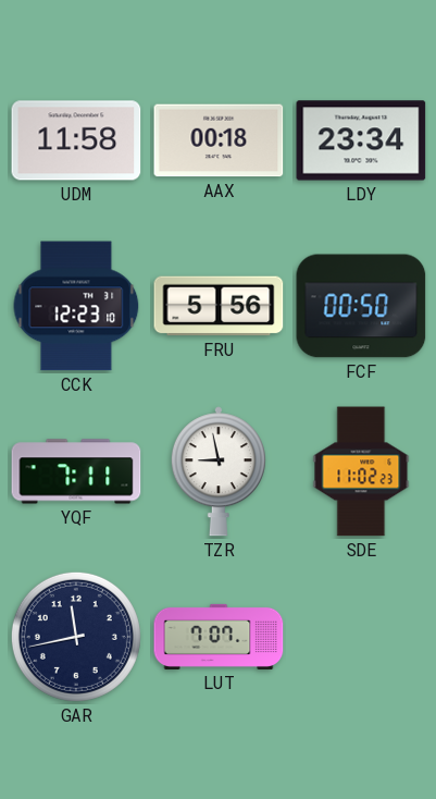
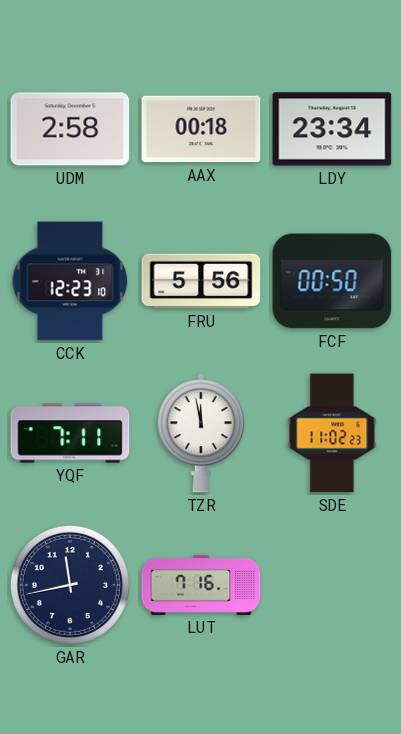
UDM: 11:58 -> 2:58
TZR: 8:58 -> 11:58
LUT: 7:07 -> 7:16
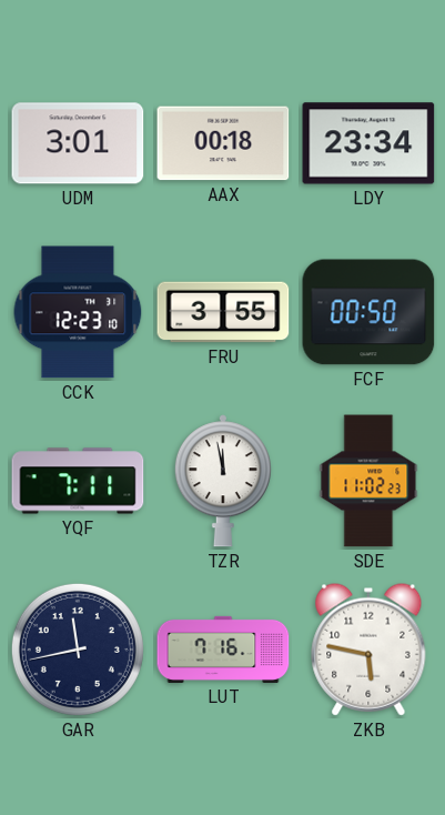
UDM: 2:58 -> 3:01
FRU: 5:56 -> 3:55
ZKB: none -> 5:47
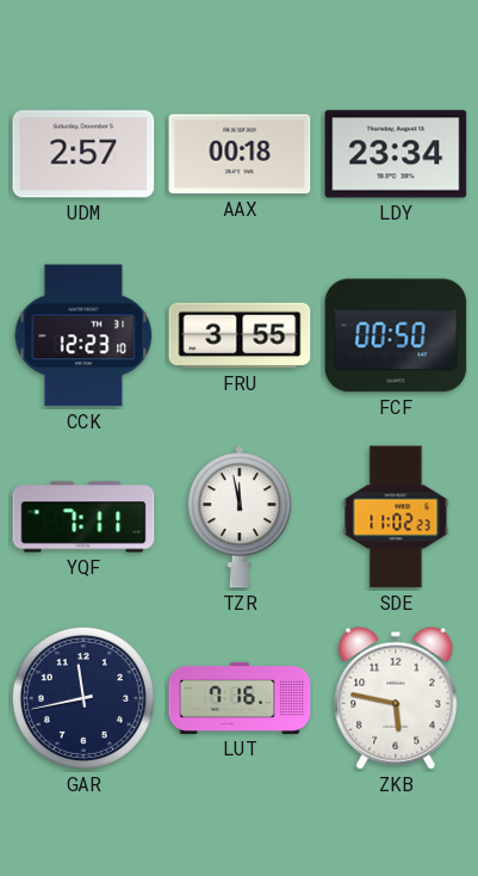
UDM: 3:01 -> 2:57
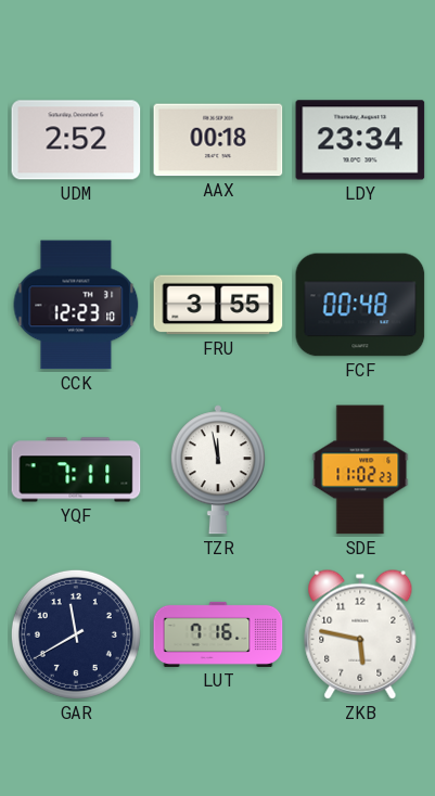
UDM: 2:57 -> 2:52
FCF: 00:50 -> 00:48
GAR: 11:43 -> 11:40
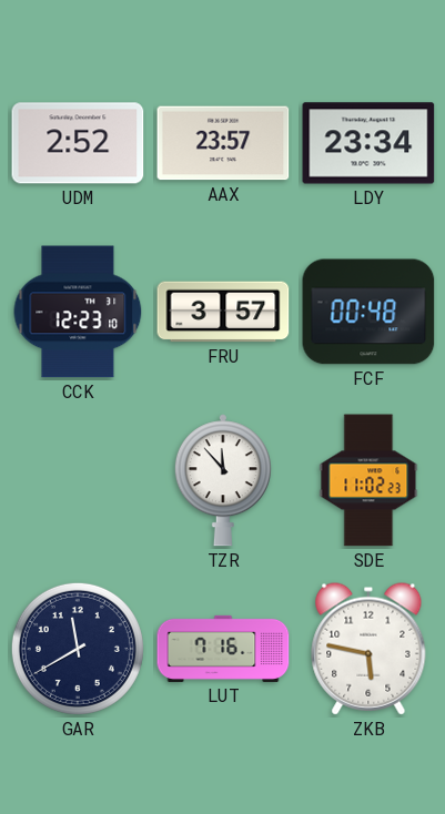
AAX: 00:18 -> 23:57
FRU: 3:55 -> 3:57
YQF: 7:11 -> none
TZR: 11:58 -> 11:53
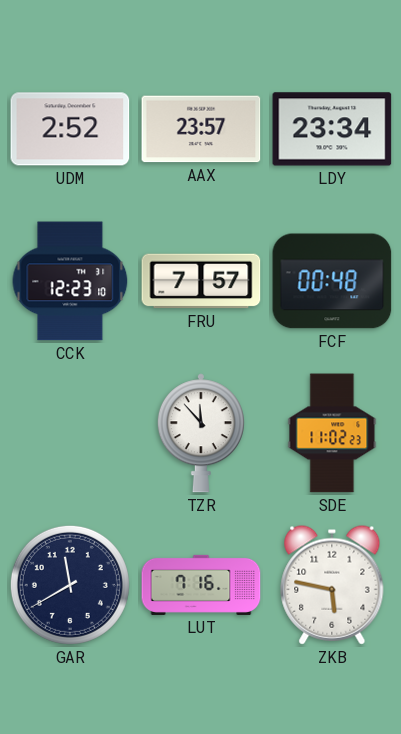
FRU: 3:57 -> 7:57
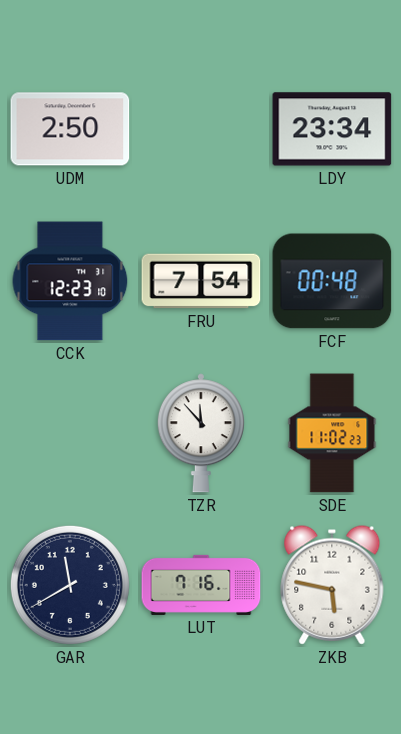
UDM: 2:52 -> 2:50
AAX: 23:57 -> none
FRU: 7:57 -> 7:54
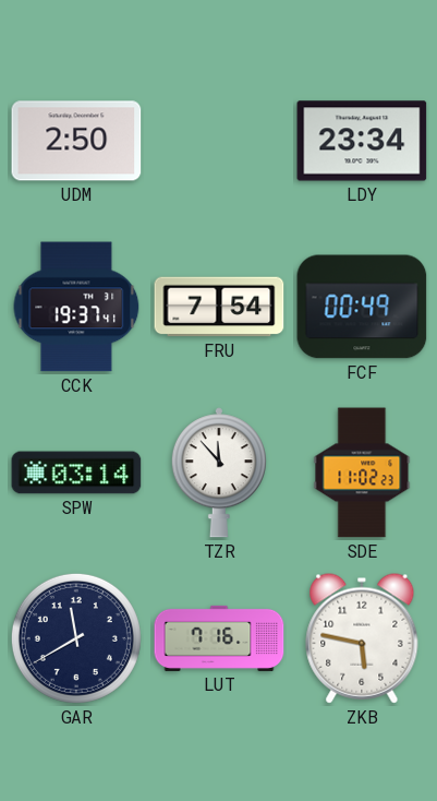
CCK: 12:23 -> 19:37
FCF: 00:48 -> 00:49
SPW: none -> 03:14
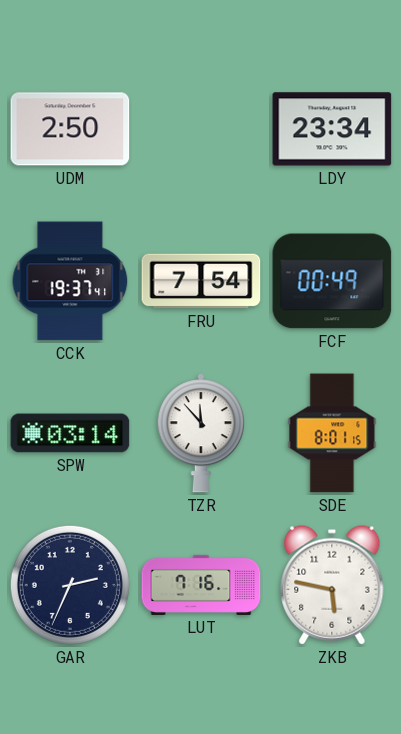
SDE: 11:02 -> 8:01
GAR: 11:40 -> 2:34
